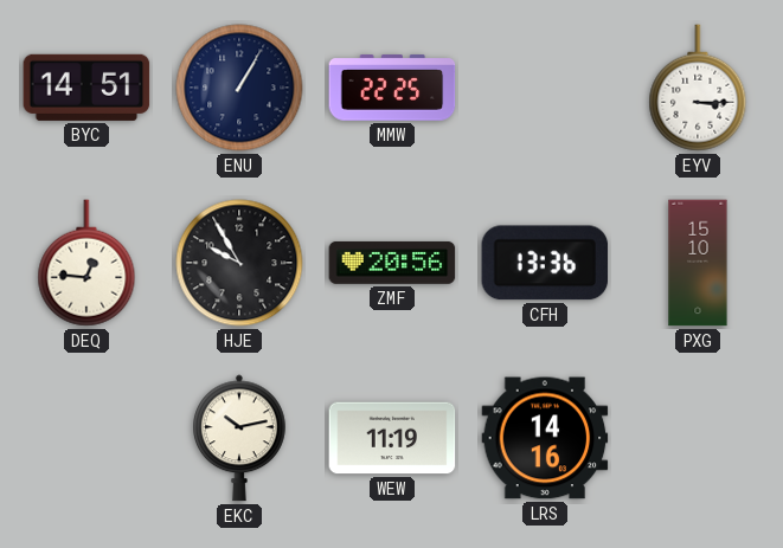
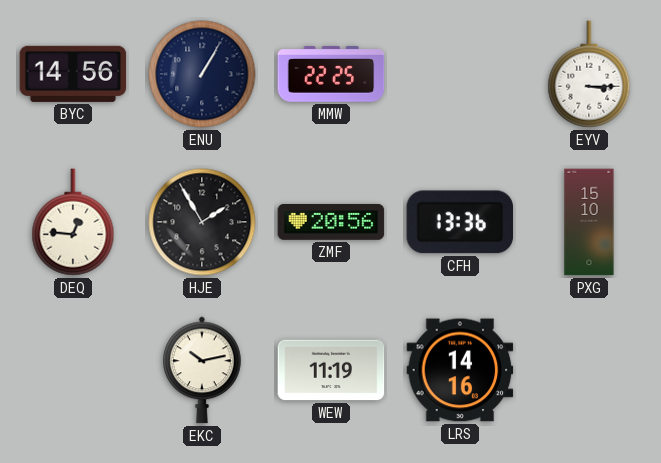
BYC: 14:51 -> 14:56
HJE: 9:55 -> 1:55
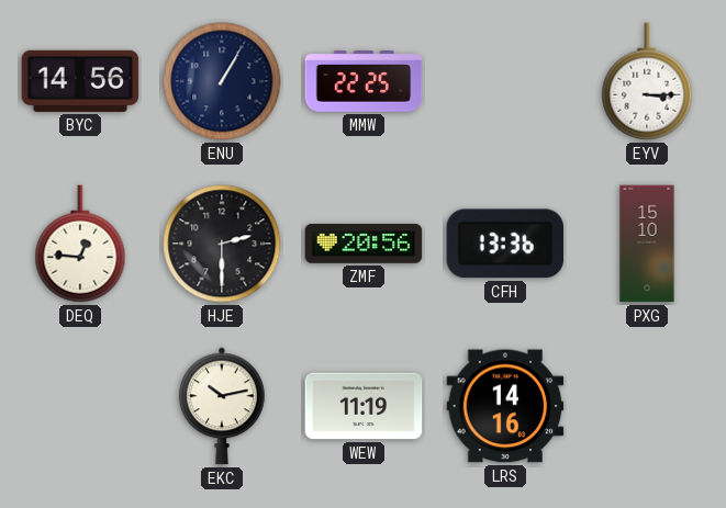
HJE: 1:55 -> 2:30
